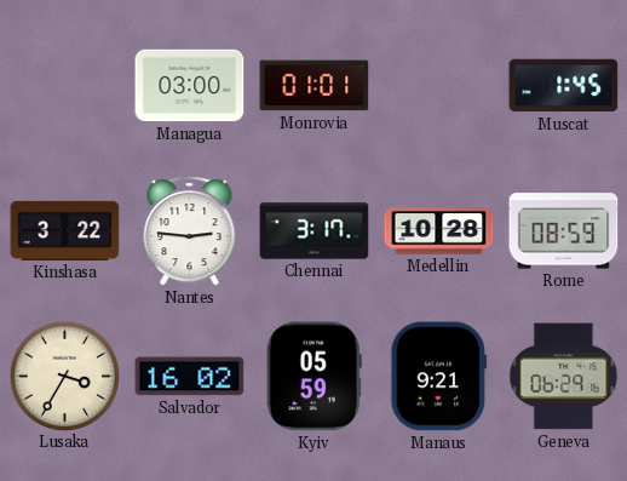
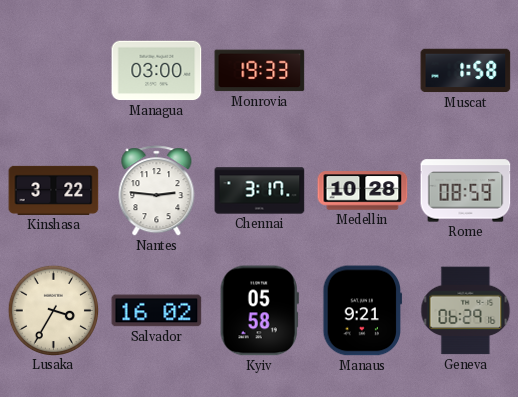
Monrovia: 01:01 -> 19:33
Muscat: 1:45 -> 1:58
Kyiv: 05:59 -> 05:58
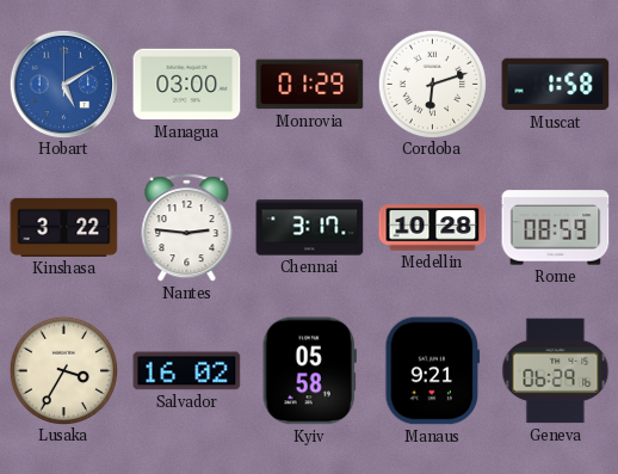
Hobart: none -> 5:10
Monrovia: 19:33 -> 01:29
Cordoba: none -> 6:12
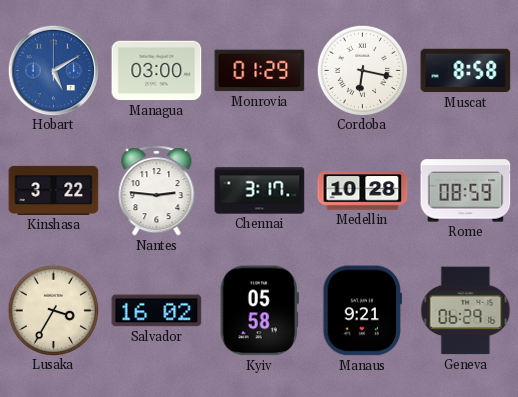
Cordoba: 6:12 -> 6:17
Muscat: 1:58 -> 8:58
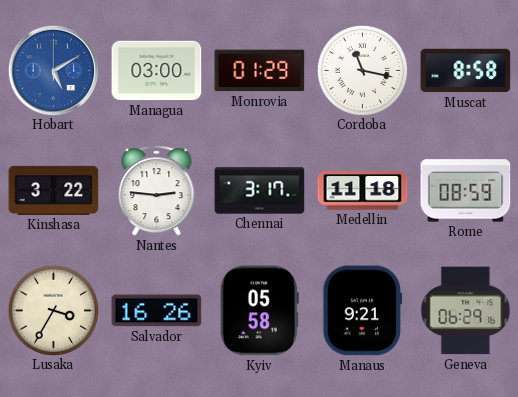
Cordoba: 6:17 -> 11:17
Medellin: 10:28 -> 11:18
Salvador: 16:02 -> 16:26
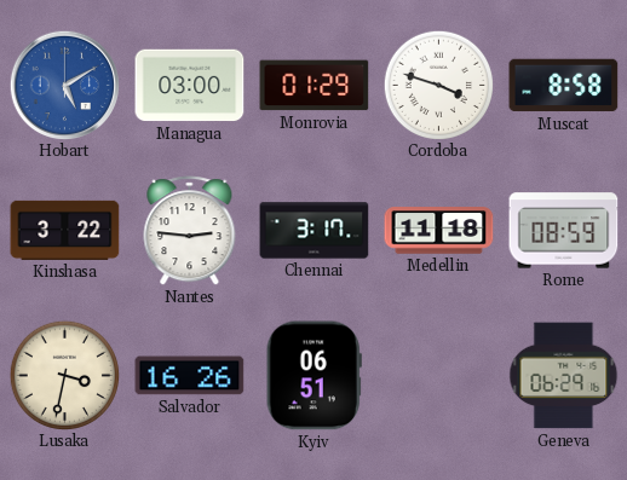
Cordoba: 11:17 -> 3:48
Lusaka: 3:35 -> 3:32
Kyiv: 05:58 -> 06:51
Manaus: 9:21 -> none
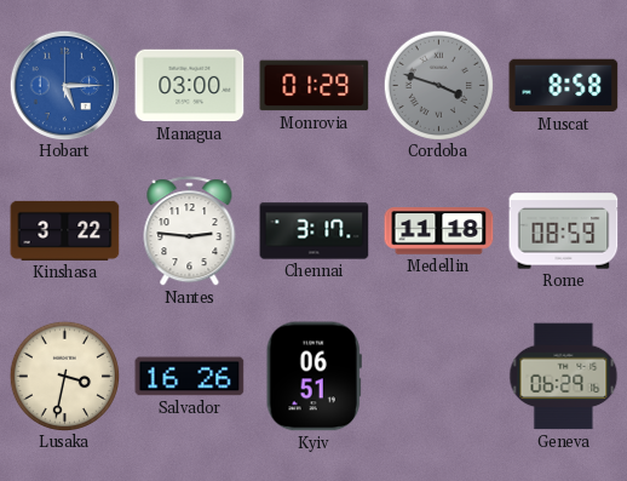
Hobart: 5:10 -> 5:15
Cordoba dial: white -> grey
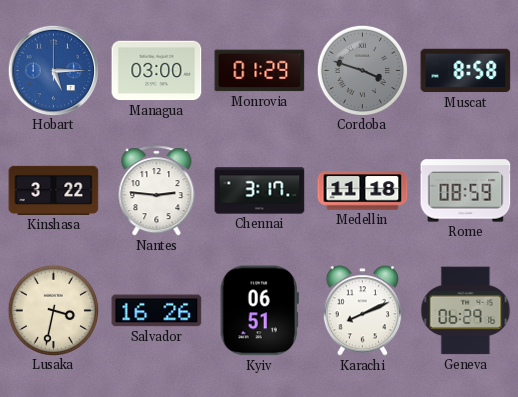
Karachi: none -> 8:11
